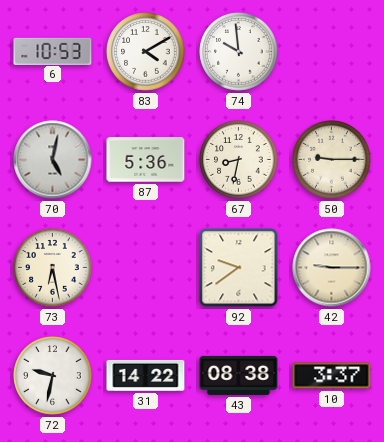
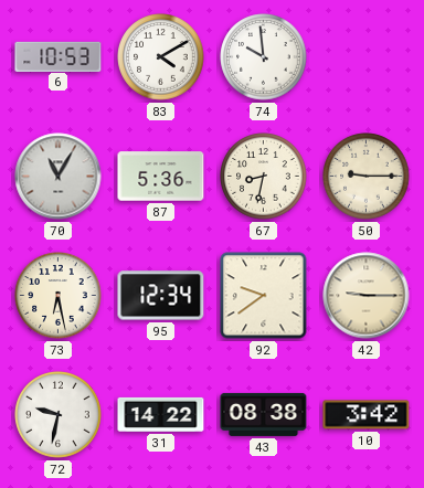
70: 5:02 -> 11:05
95: none -> 12:34
10: 3:37 -> 3:42
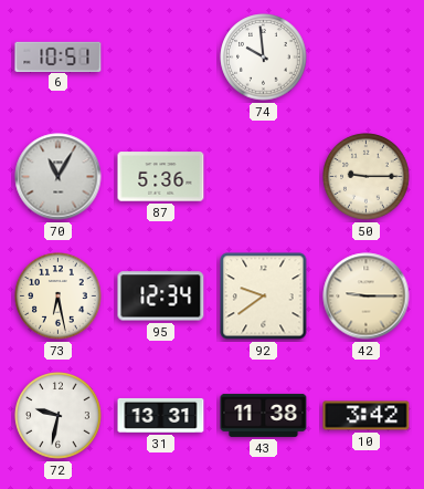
6: 10:53 -> 10:51
83: 4:10 -> none
67: 8:32 -> none
31: 14:22 -> 13:31
43: 08:38 -> 11:38
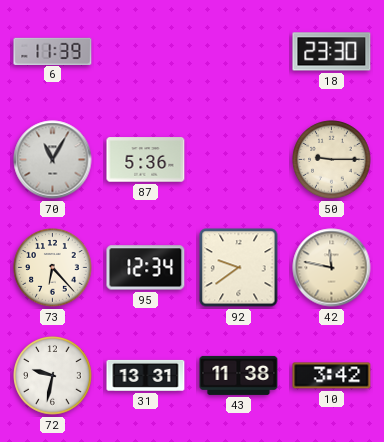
6: 10:51 -> 11:39
74: 9:59 -> none
18: none -> 23:30
73: 6:28 -> 6:23
42: 9:15 -> 11:47
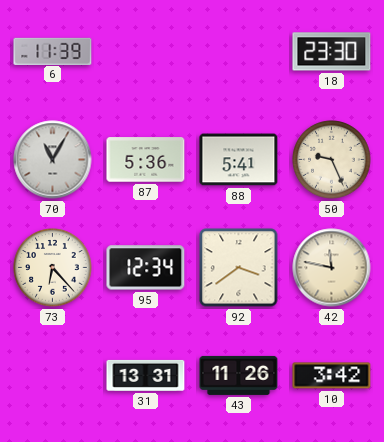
88: none -> 5:41
50: 9:15 -> 9:26
92: 9:39 -> 3:39
72: 9:32 -> none
43: 11:38 -> 11:26
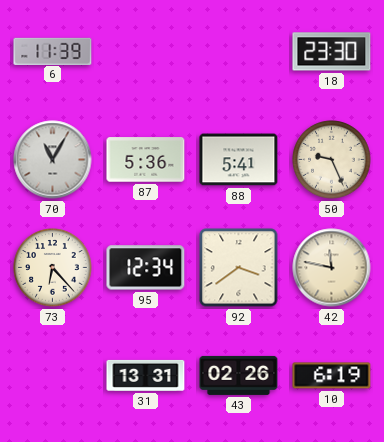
43: 11:26 -> 02:26
10: 3:42 -> 6:19
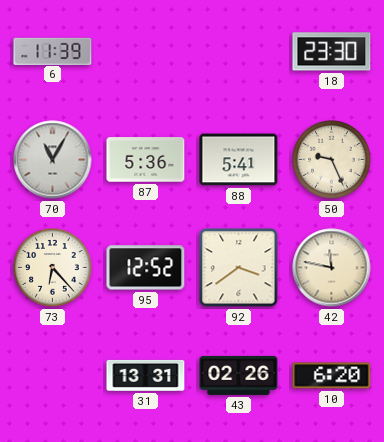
95: 12:34 -> 12:52
10: 6:19 -> 6:20
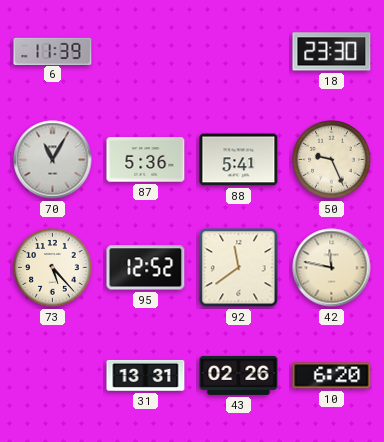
73: 6:23 -> 5:23
92: 3:39 -> 11:39
